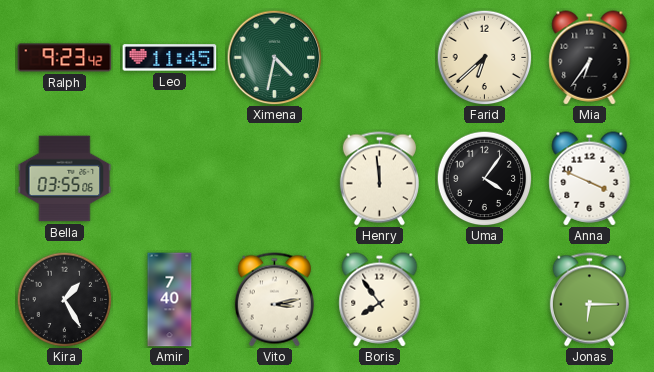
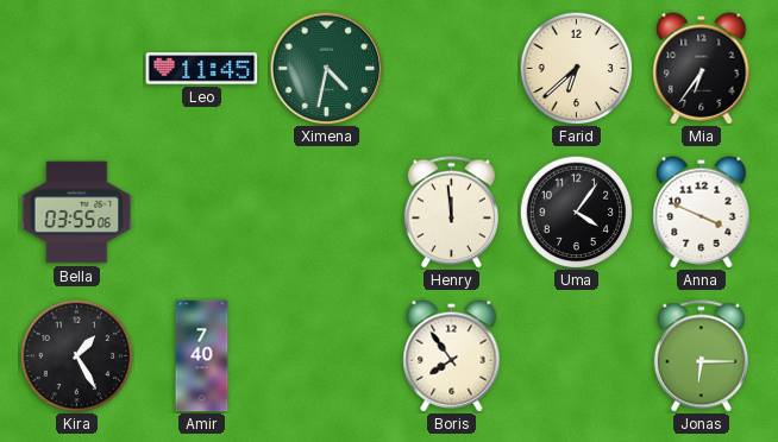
Ralph: 9:23 -> none
Vito: 3:13 -> none
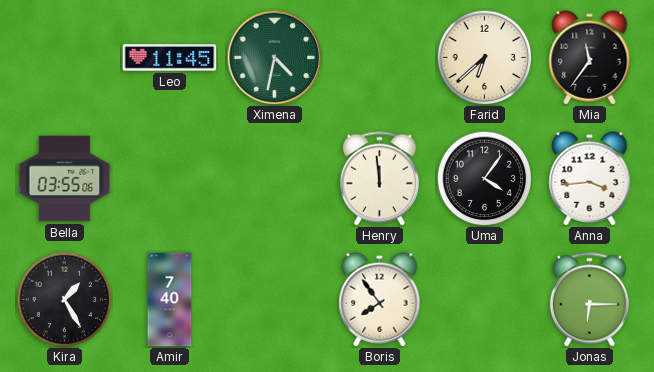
Mia: 6:36 -> 11:36
Anna: 3:49 -> 3:44
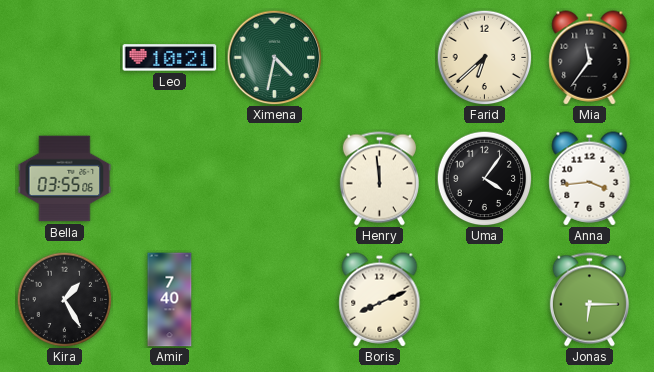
Leo: 11:45 -> 10:21
Boris: 7:54 -> 8:11
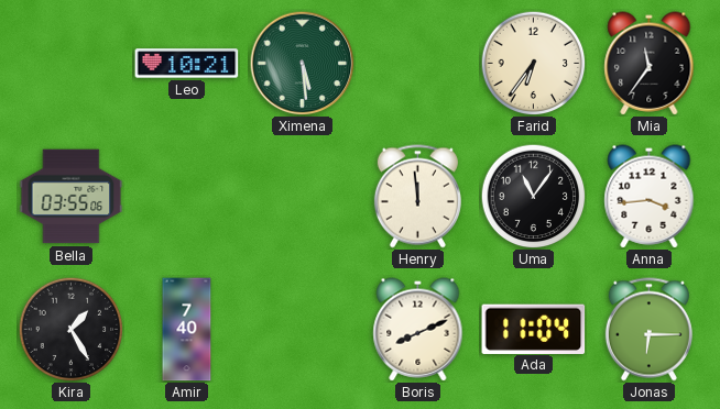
Ximena: 4:32 -> 5:29
Farid: 6:38 -> 6:36
Uma: 4:06 -> 11:06
Ada: none -> 11:04
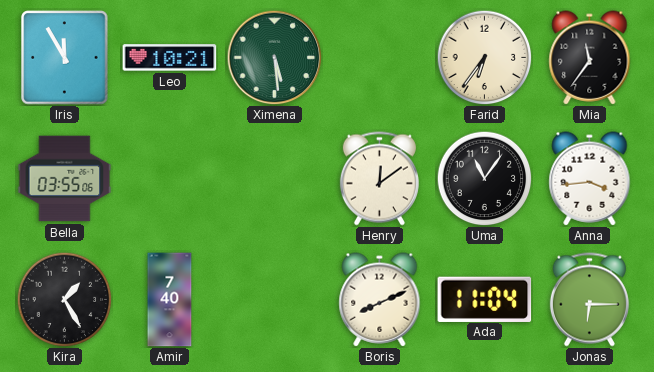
Iris: none -> 11:55
Henry: 11:59 -> 12:09
